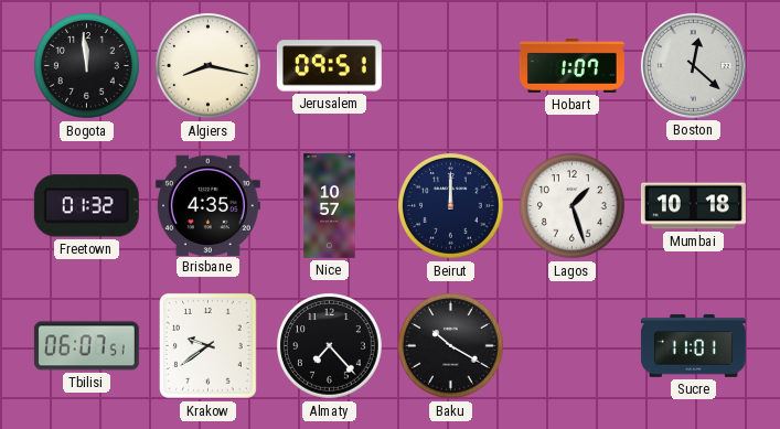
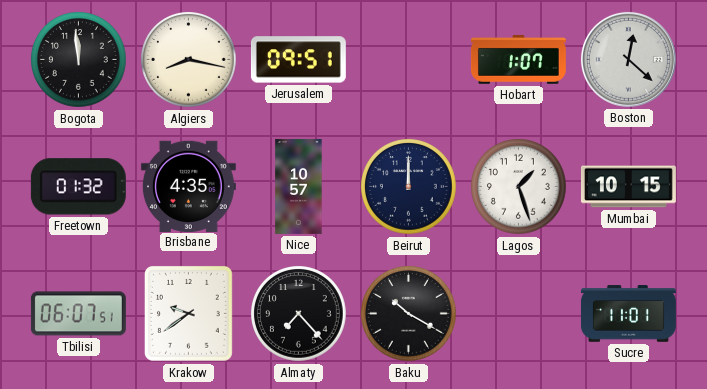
Mumbai: 10:18 -> 10:15
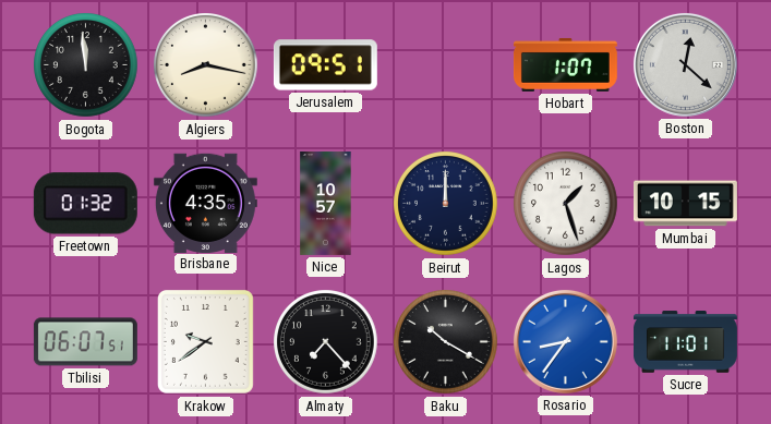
Rosario: none -> 8:36
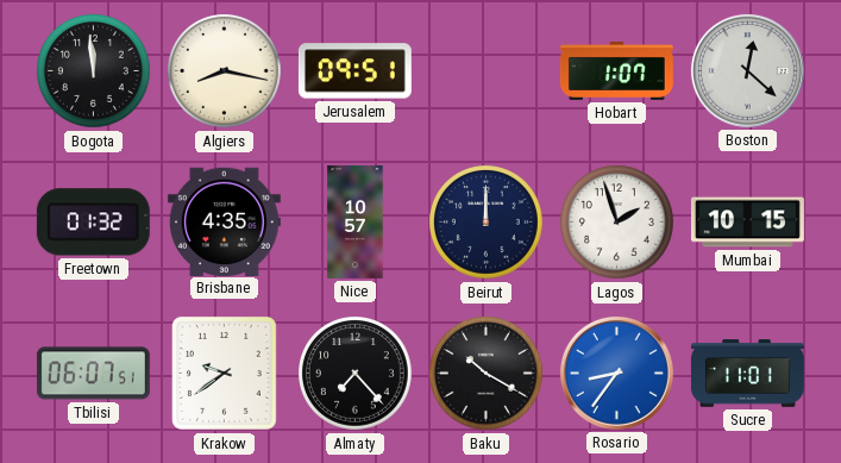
Lagos: 1:27 -> 1:57
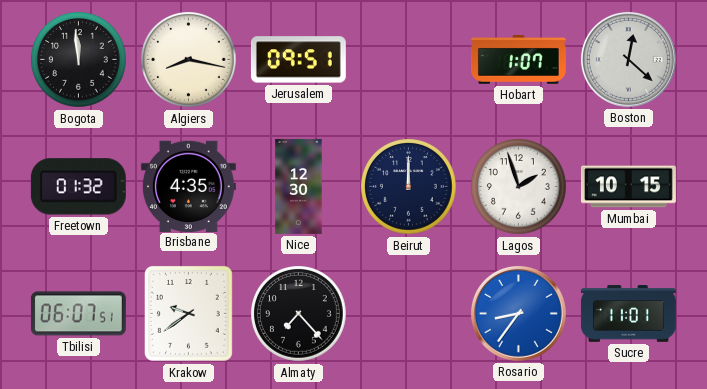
Nice: 10:57 -> 12:30
Baku: 10:20 -> none
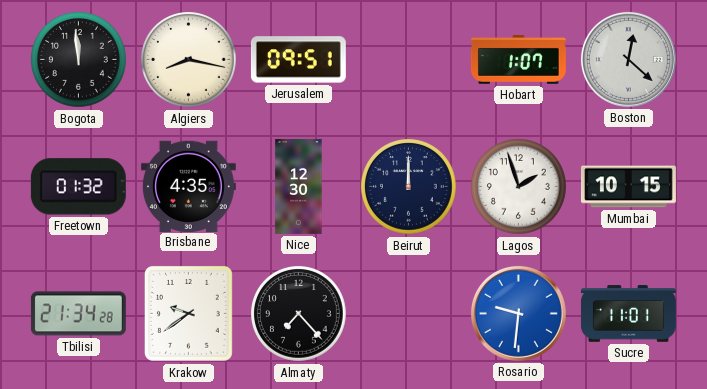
Tbilisi: 06:07 -> 21:34
Rosario: 8:36 -> 9:31
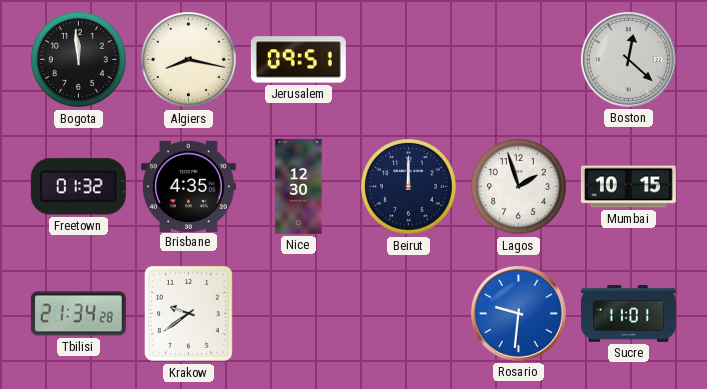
Hobart: 1:07 -> none
Almaty: 7:23 -> none
